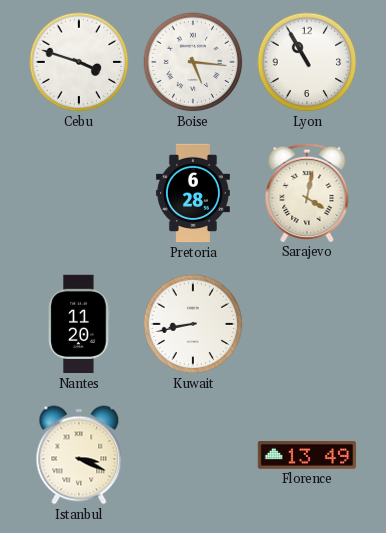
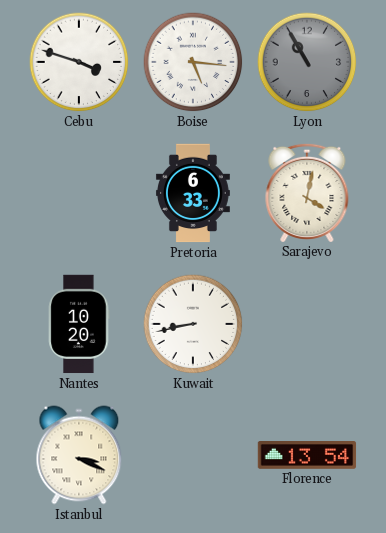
Lyon dial: white -> grey
Pretoria: 6:28 -> 6:33
Nantes: 11:20 -> 10:20
Florence: 13:49 -> 13:54
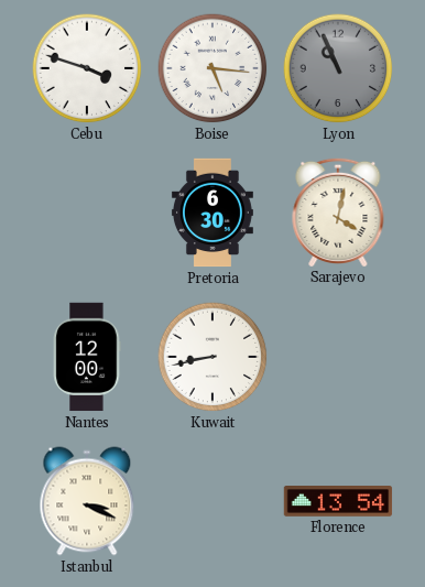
Lyon: 10:55 -> 10:56
Pretoria: 6:33 -> 6:30
Nantes: 10:20 -> 12:00
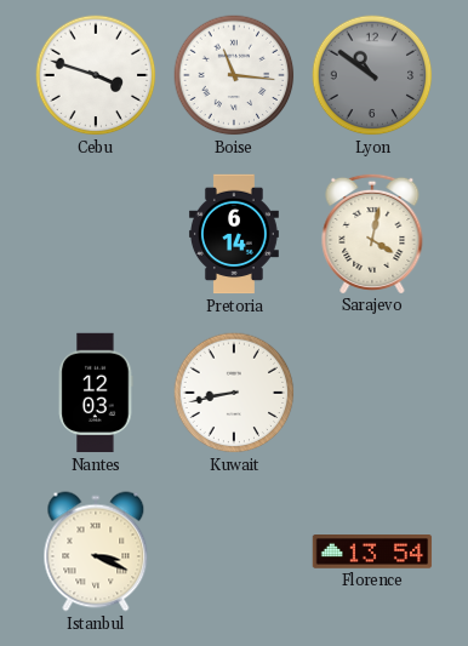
Boise: 5:16 -> 11:16
Lyon: 10:56 -> 10:51
Pretoria: 6:30 -> 6:14
Nantes: 12:00 -> 12:03
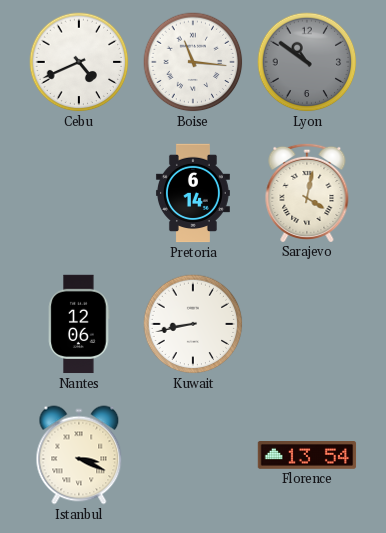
Cebu: 3:48 -> 4:41
Nantes: 12:03 -> 12:06
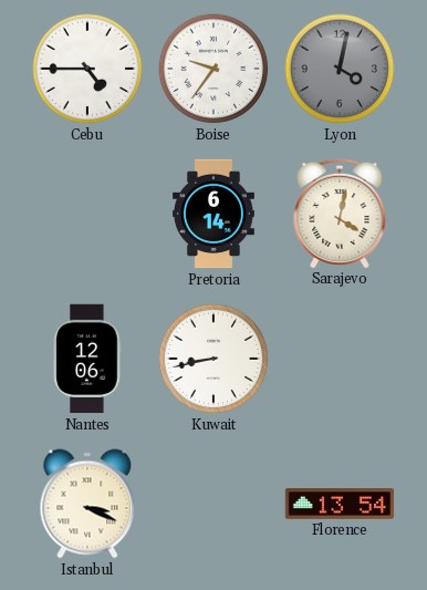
Cebu: 4:41 -> 4:45
Boise: 11:16 -> 9:36
Lyon: 10:51 -> 4:02
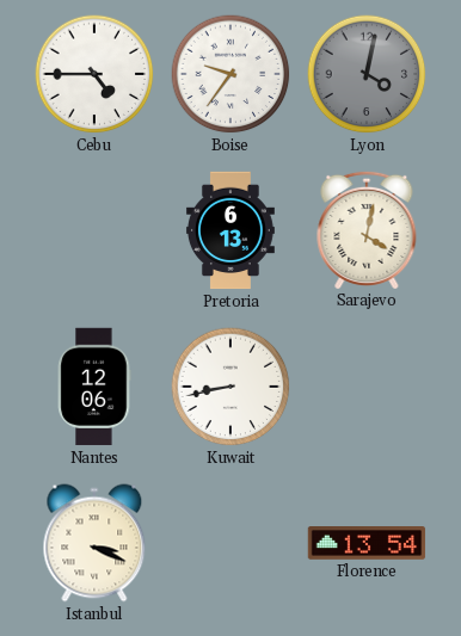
Pretoria: 6:14 -> 6:13
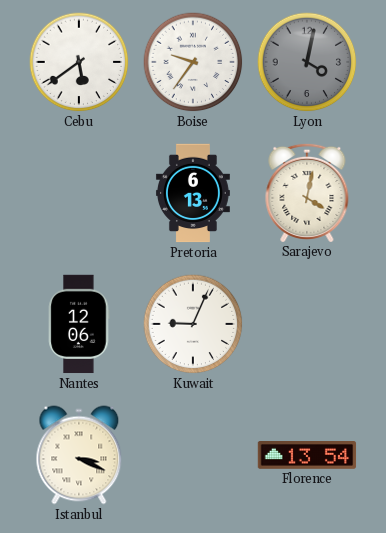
Cebu: 4:45 -> 5:39
Kuwait: 8:43 -> 9:04
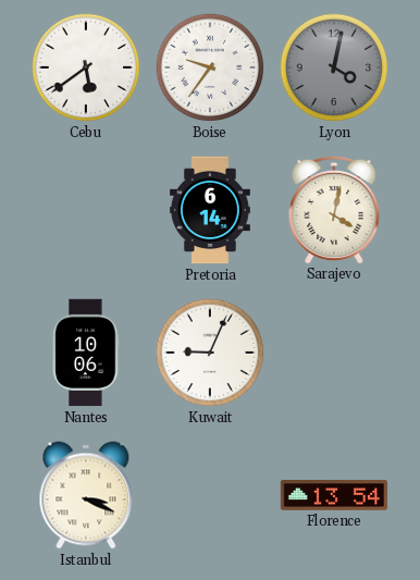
Pretoria: 6:13 -> 6:14
Nantes: 12:06 -> 10:06
